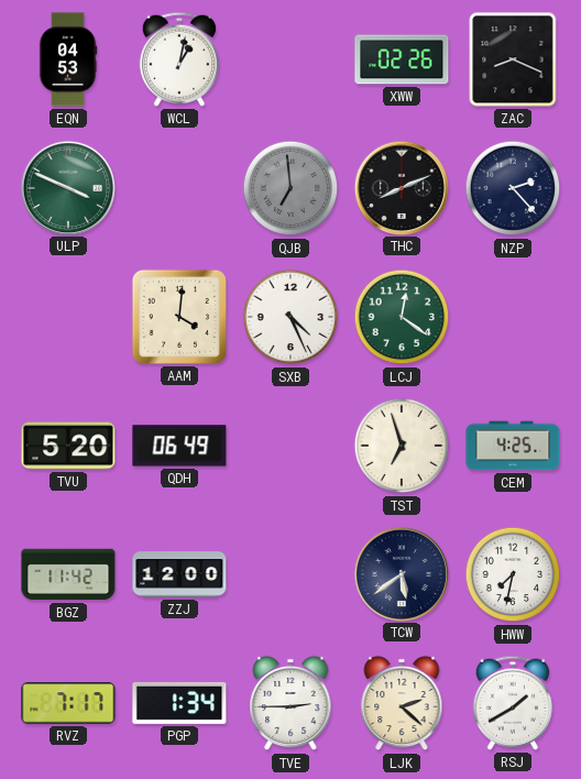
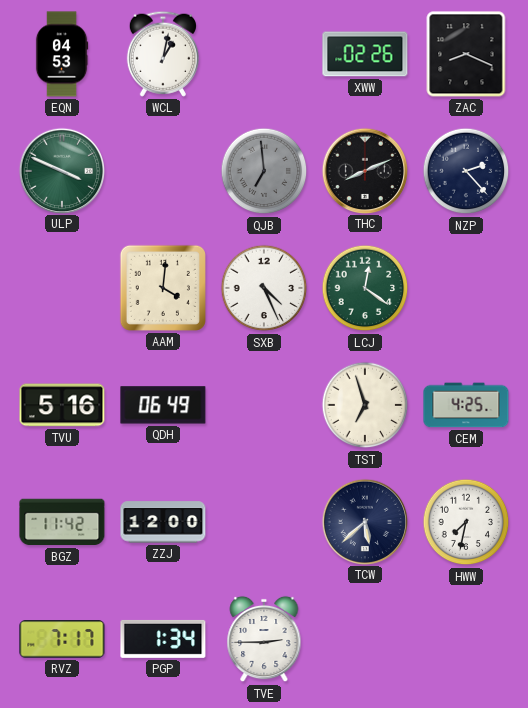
TVU: 5:20 -> 5:16
TCW: 5:39 -> 5:38
LJK: 2:22 -> none
RSJ: 1:40 -> none
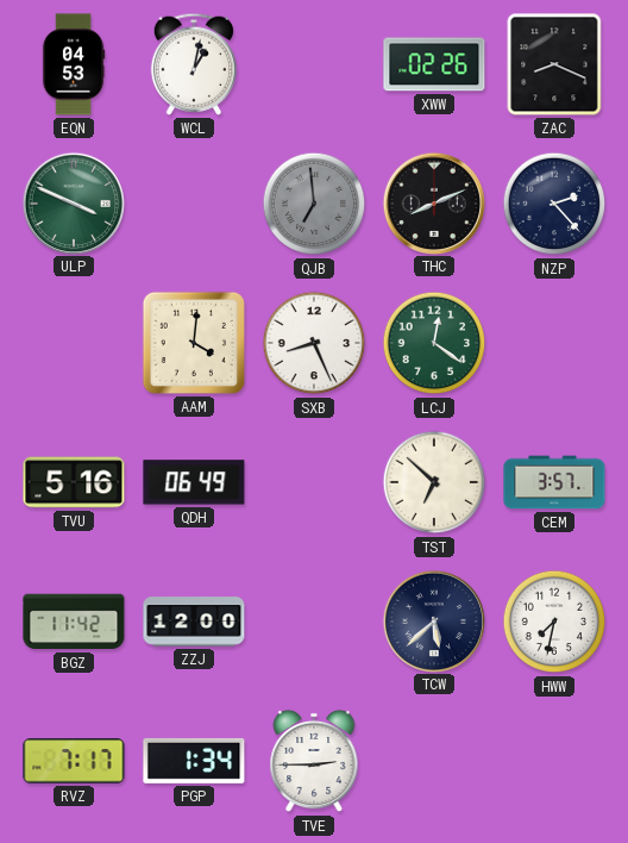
SXB: 4:26 -> 8:26
TST: 6:57 -> 6:52
CEM: 4:25 -> 3:57
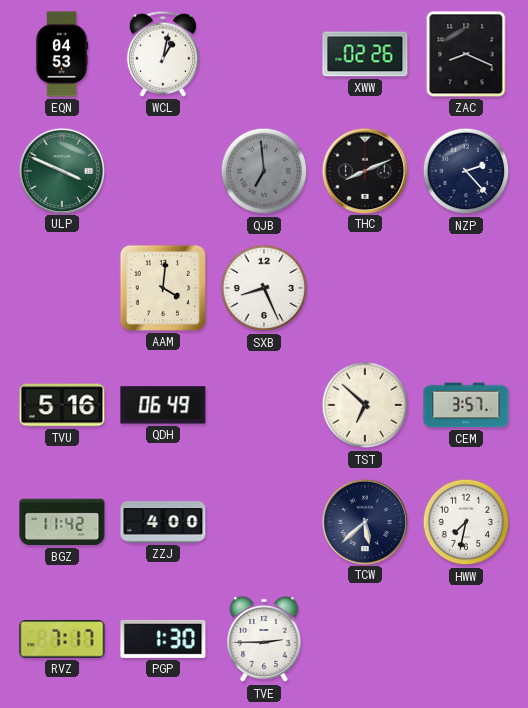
LCJ: 12:21 -> none
ZZJ: 12:00 -> 4:00
PGP: 1:34 -> 1:30
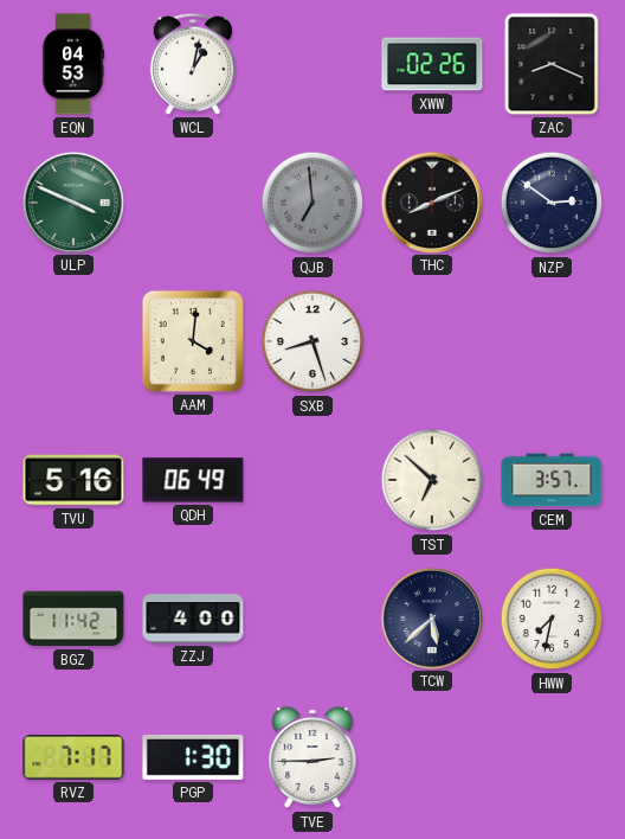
NZP: 2:23 -> 2:51
SXB: 8:26 -> 8:27
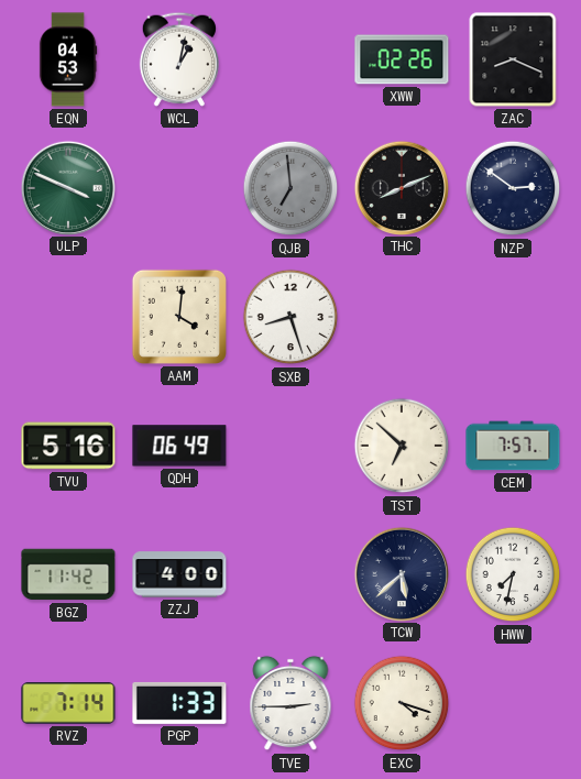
CEM: 3:57 -> 7:57
RVZ: 7:17 -> 7:14
PGP: 1:30 -> 1:33
EXC: none -> 4:18
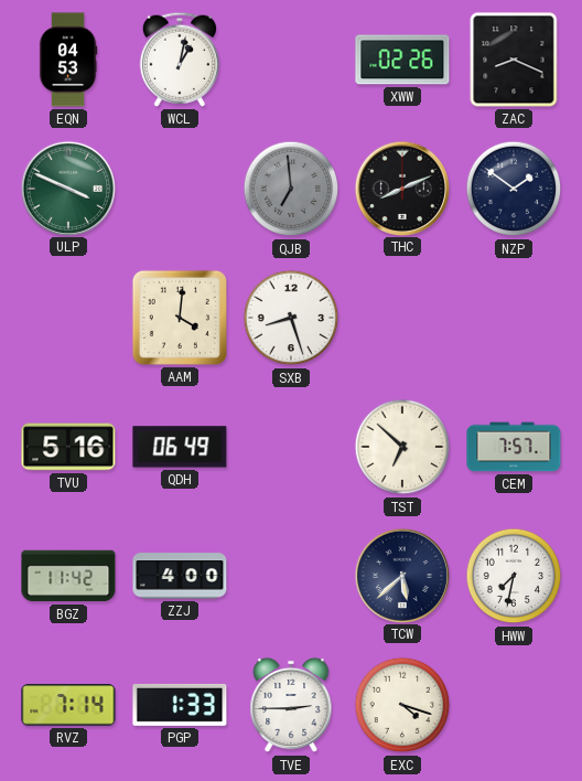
NZP: 2:51 -> 1:51
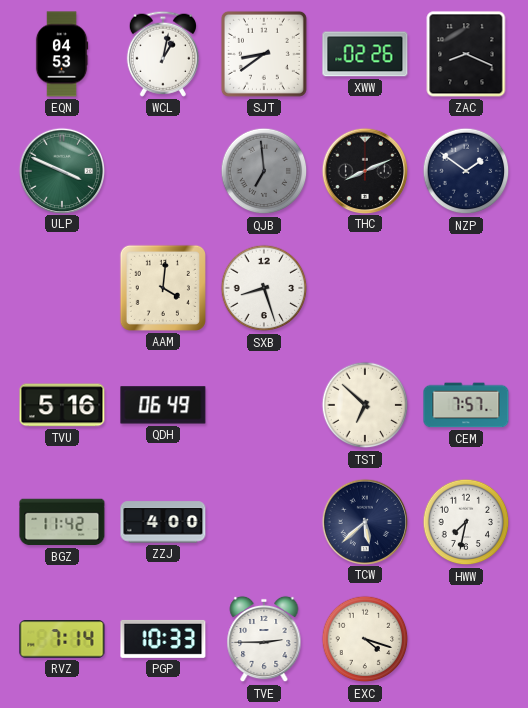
SJT: none -> 8:39
PGP: 1:33 -> 10:33
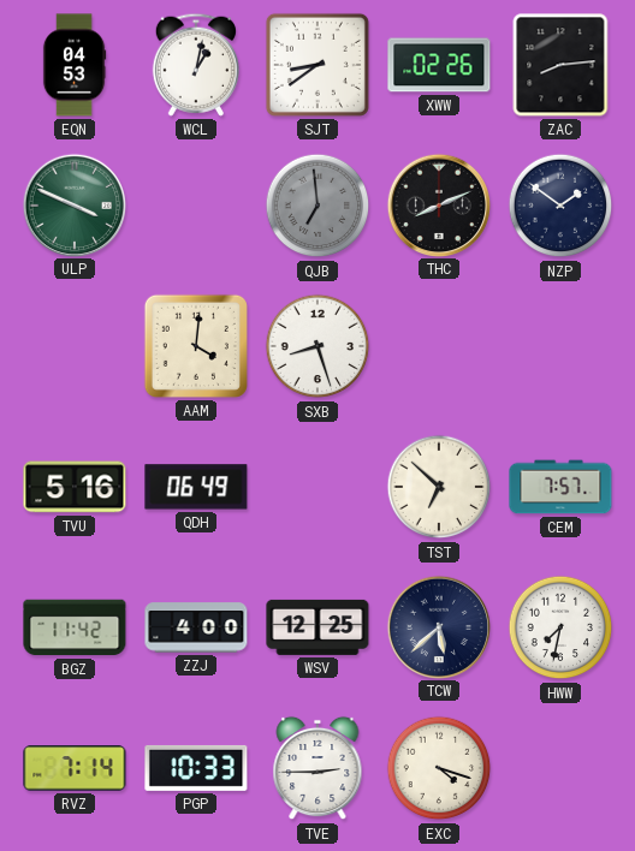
ZAC: 8:19 -> 8:14
WSV: none -> 12:25
